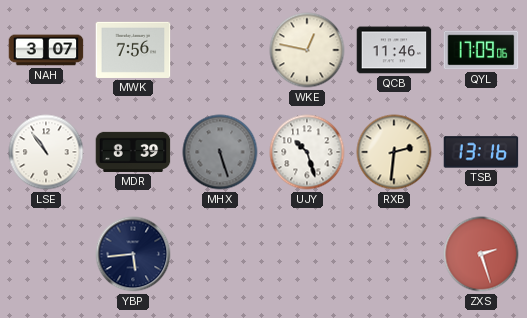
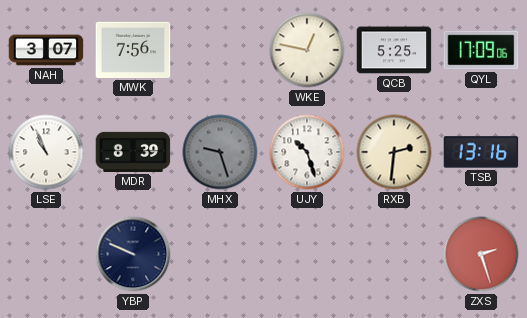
QCB: 11:46 -> 5:25
LSE: 10:54 -> 10:56
MHX: 5:27 -> 9:27
YBP: 5:44 -> 9:49
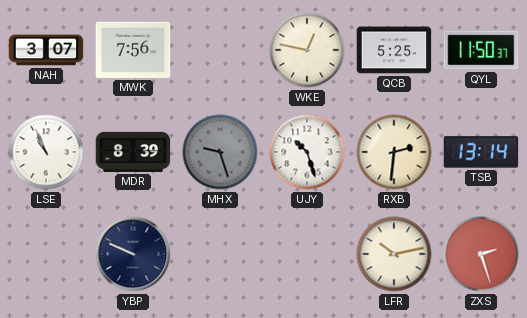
QYL: 17:09 -> 11:50
TSB: 13:16 -> 13:14
LFR: none -> 10:13
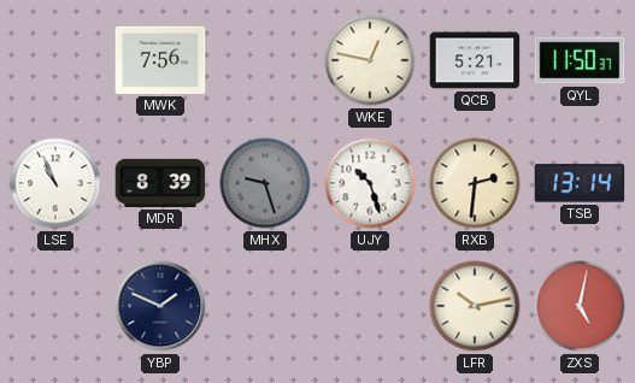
NAH: 3:07 -> none
QCB: 5:25 -> 5:21
YBP: 9:49 -> 1:49
ZXS: 2:27 -> 5:02
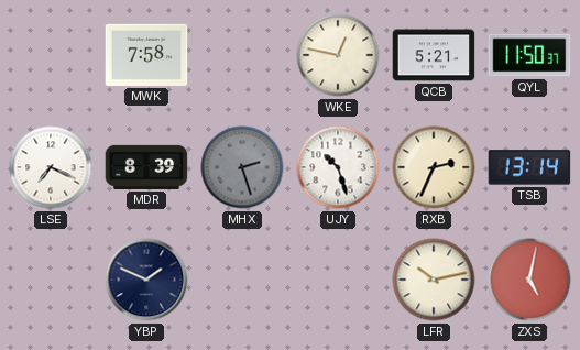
MWK: 7:56 -> 7:58
LSE: 10:56 -> 7:19
MHX: 9:27 -> 2:27
RXB: 2:31 -> 2:34
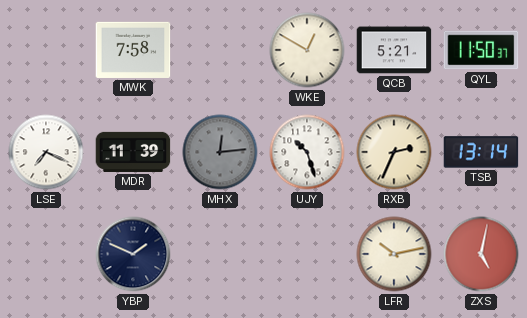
WKE: 12:47 -> 12:50
MDR: 8:39 -> 11:39
MHX: 2:27 -> 12:14
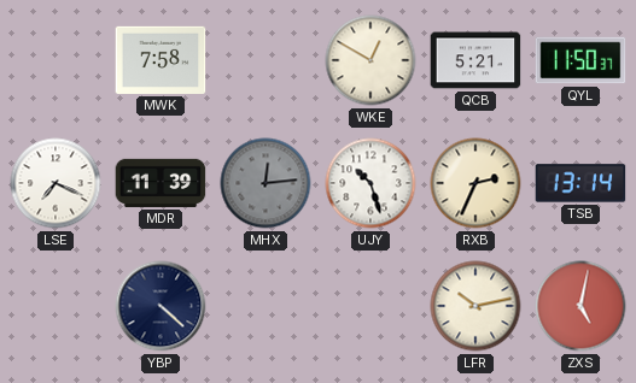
YBP: 1:49 -> 4:22
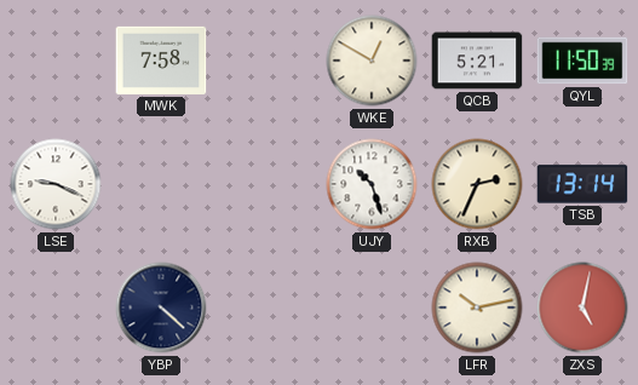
QYL: 11:50:37 -> 11:50:39
LSE: 7:19 -> 9:19
MDR: 11:39 -> none
MHX: 12:14 -> none
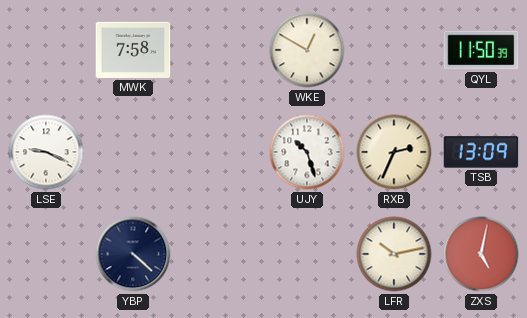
QCB: 5:21 -> none
TSB: 13:14 -> 13:09
